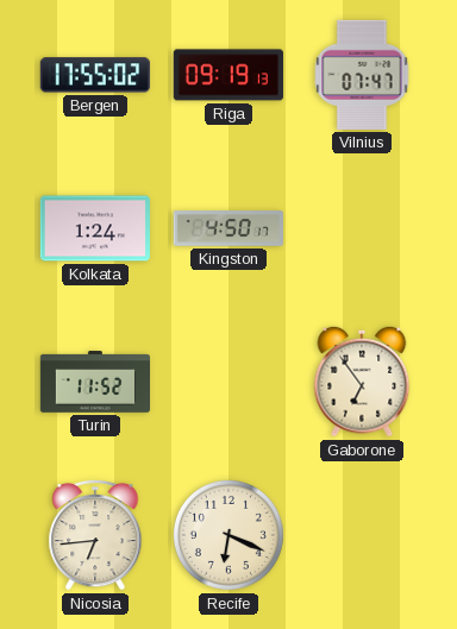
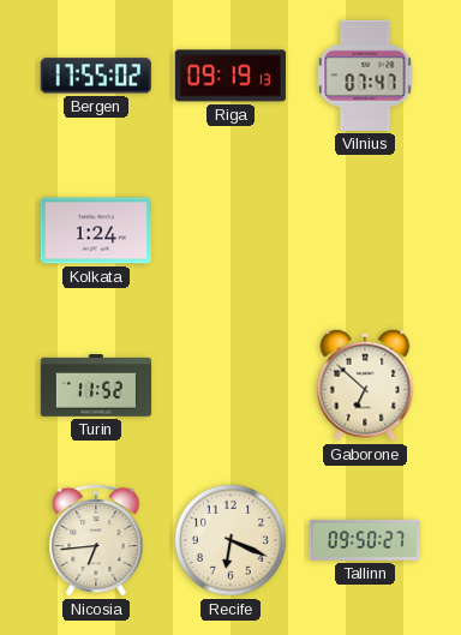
Kingston: 4:50 -> none
Gaborone: 6:54 -> 6:52
Tallinn: none -> 09:50
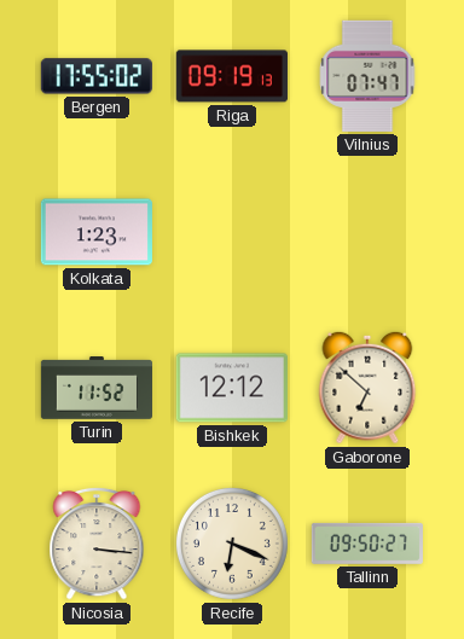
Kolkata: 1:24 -> 1:23
Bishkek: none -> 12:12
Nicosia: 6:44 -> 3:16
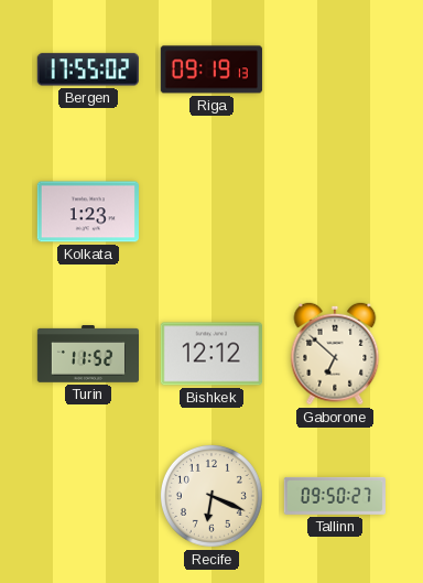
Vilnius: 07:47 -> none
Nicosia: 3:16 -> none
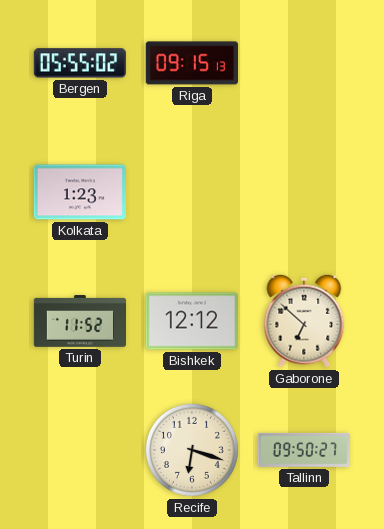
Bergen: 17:55 -> 05:55
Riga: 09:19 -> 09:15
Recife: 6:19 -> 6:18
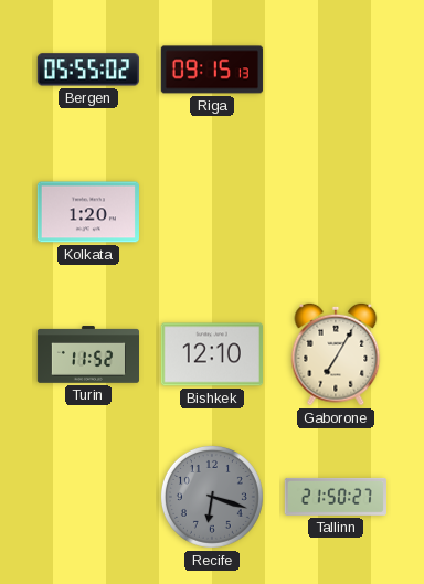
Kolkata: 1:23 -> 1:20
Bishkek: 12:12 -> 12:10
Gaborone: 6:52 -> 7:05
Recife dial: cream -> grey
Tallinn: 09:50 -> 21:50
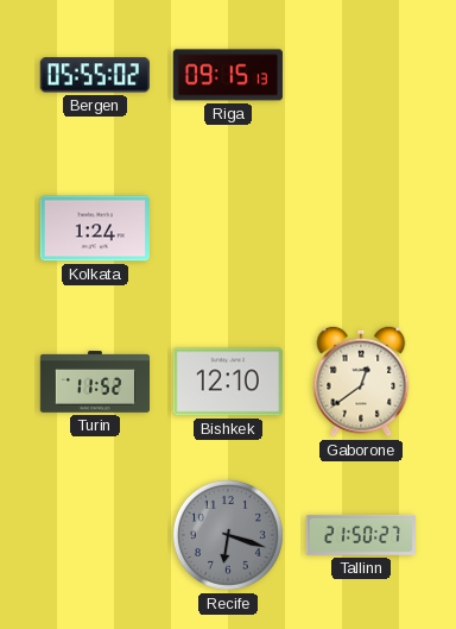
Kolkata: 1:20 -> 1:24
Gaborone: 7:05 -> 12:39
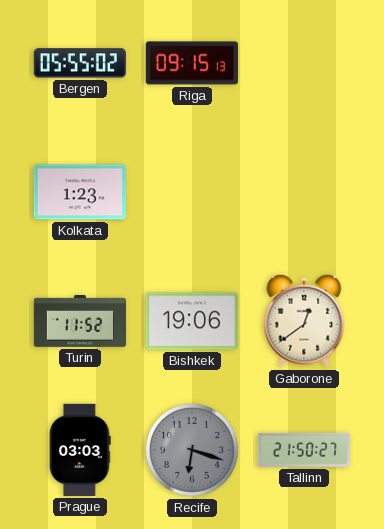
Kolkata: 1:24 -> 1:23
Bishkek: 12:10 -> 19:06
Prague: none -> 03:03
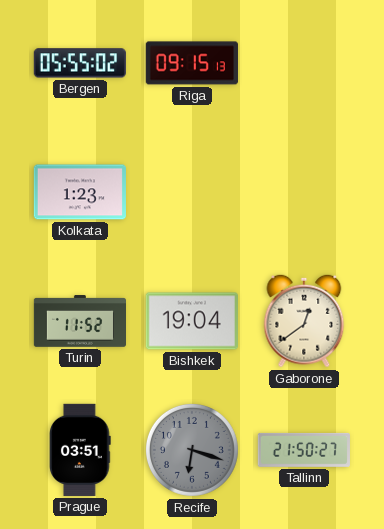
Bishkek: 19:06 -> 19:04
Prague: 03:03 -> 03:51
